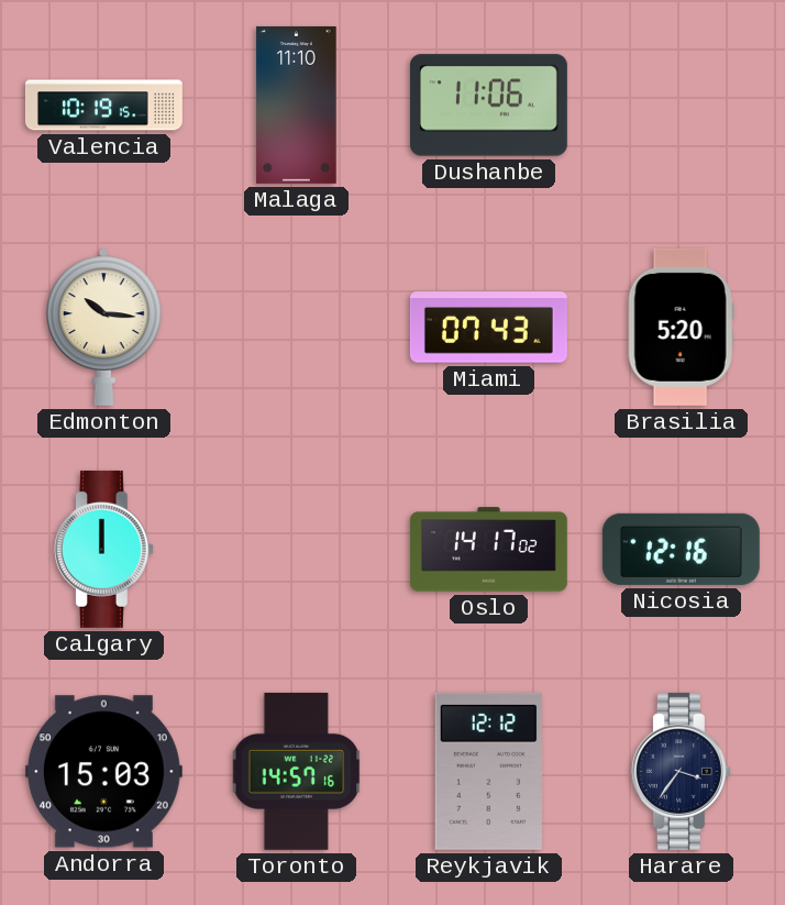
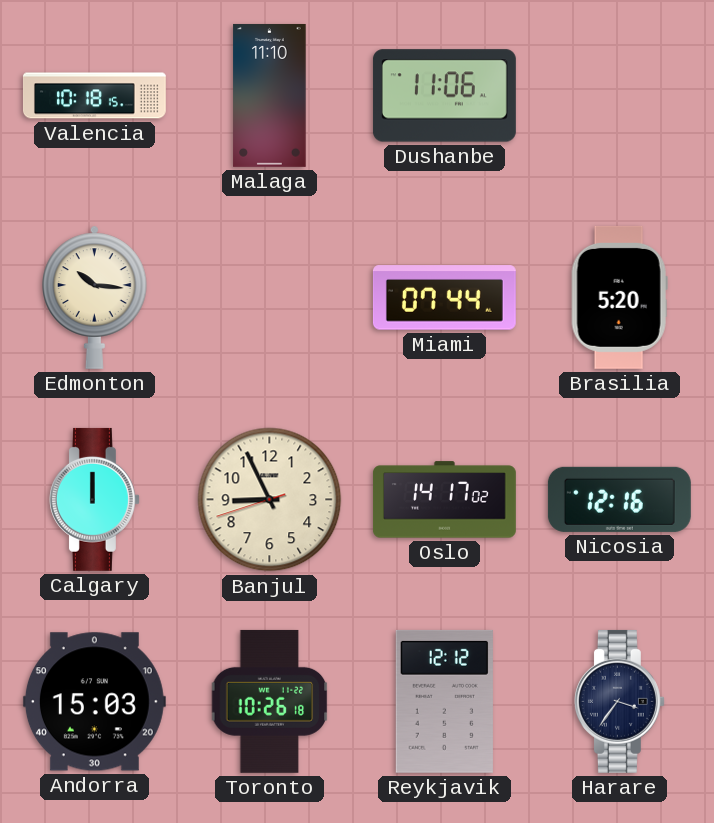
Valencia: 10:19 -> 10:18
Miami: 07:43 -> 07:44
Banjul: none -> 8:55
Toronto: 14:57 -> 10:26
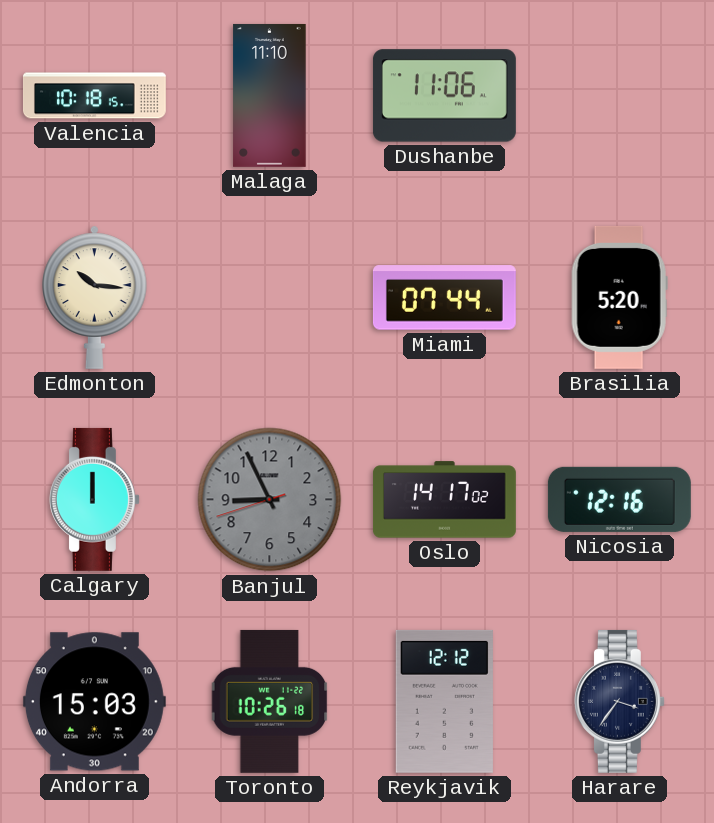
Banjul dial: cream -> grey
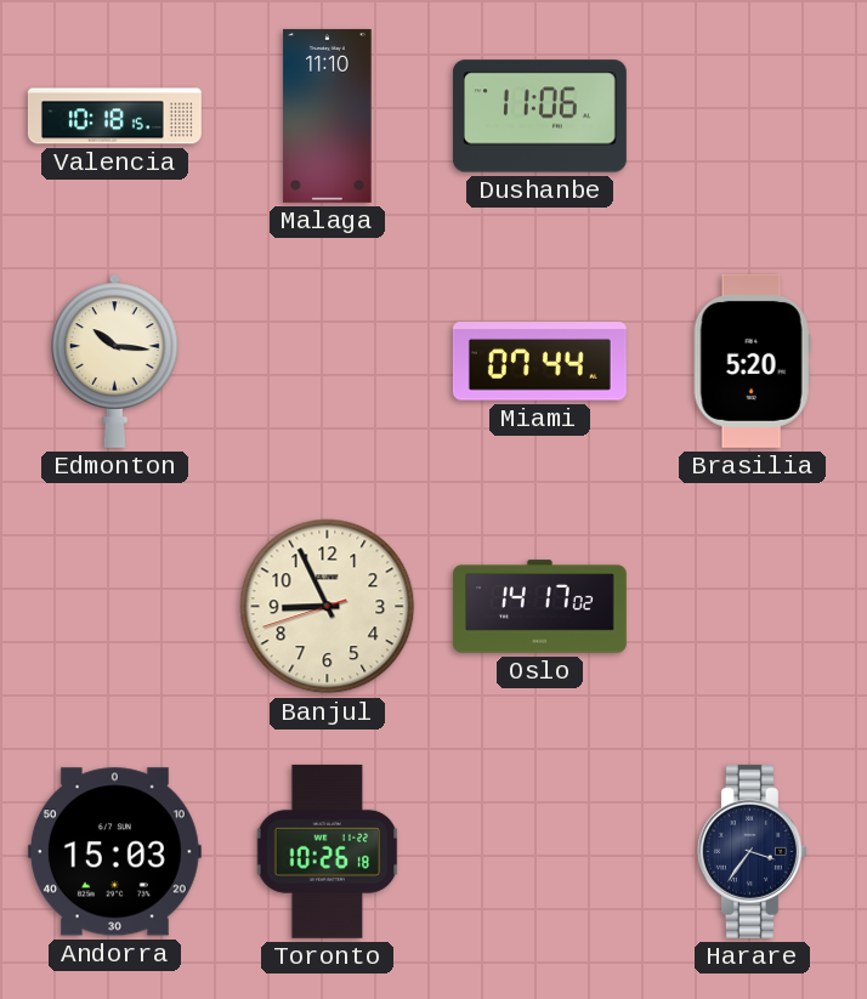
Calgary: 12:00 -> none
Banjul dial: grey -> cream
Nicosia: 12:16 -> none
Reykjavik: 12:12 -> none
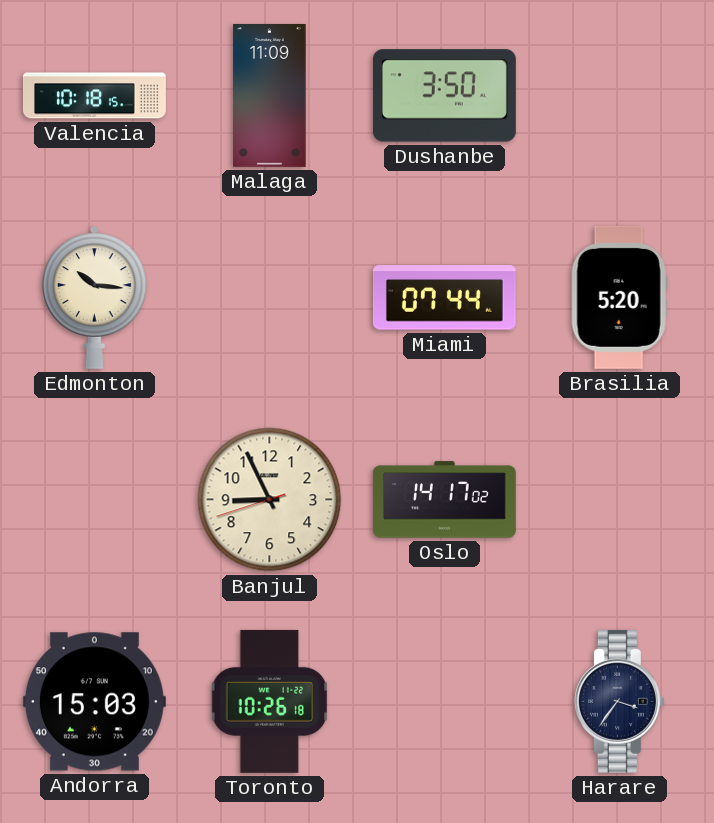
Malaga: 11:10 -> 11:09
Dushanbe: 11:06 -> 3:50
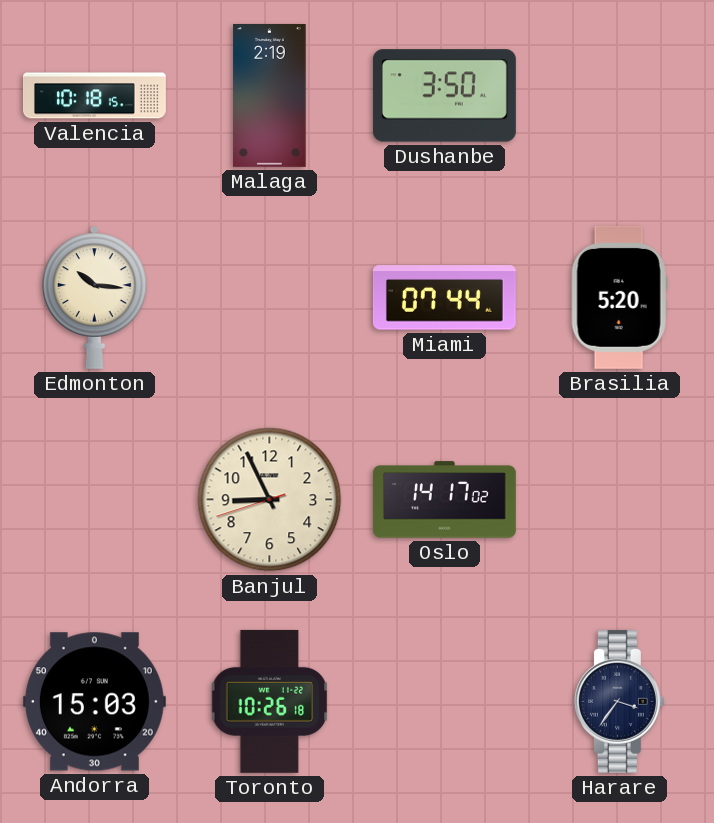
Malaga: 11:09 -> 2:19
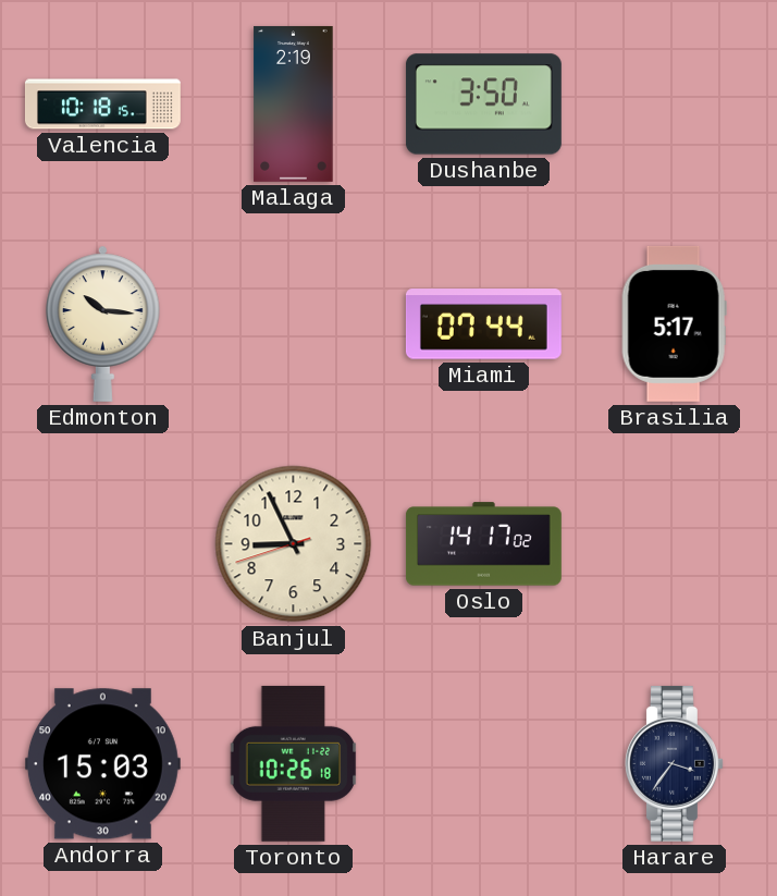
Brasilia: 5:20 -> 5:17
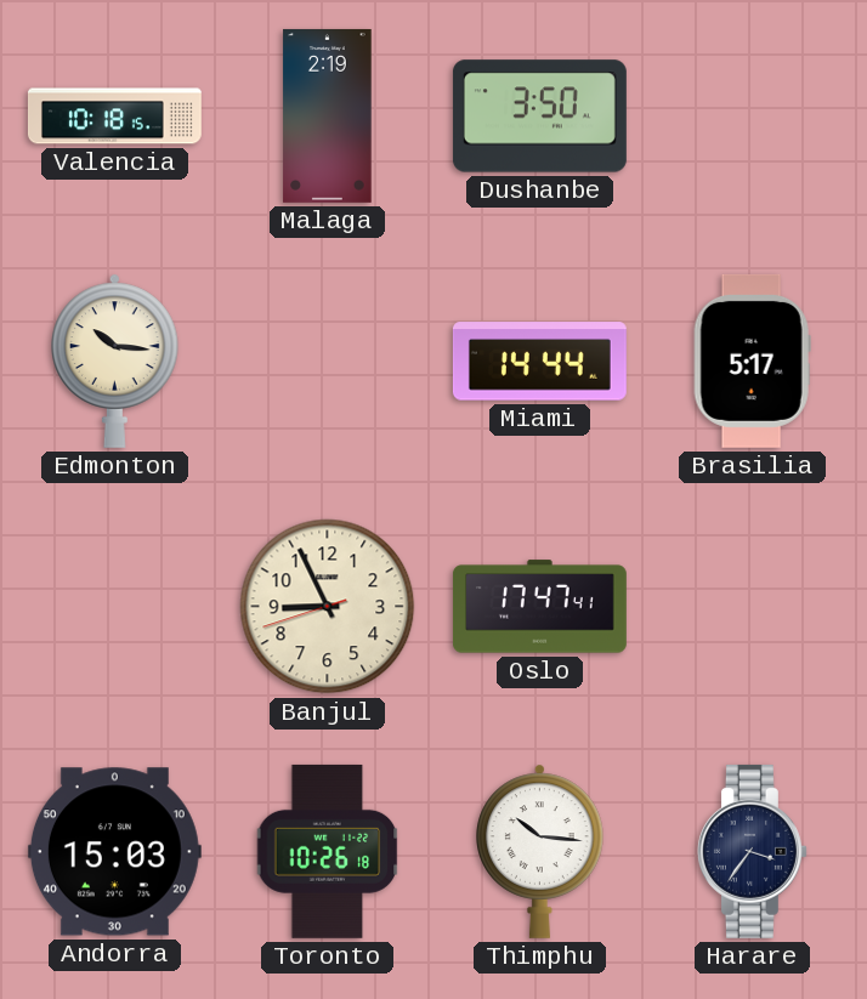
Miami: 07:44 -> 14:44
Oslo: 14:17 -> 17:47
Thimphu: none -> 10:16
